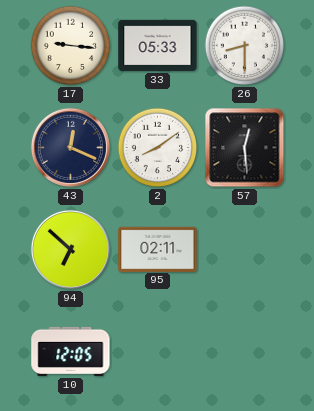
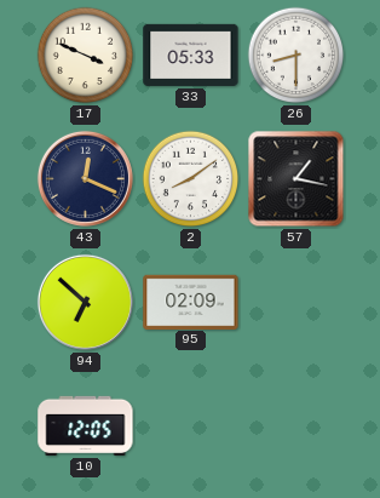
17: 9:16 -> 3:49
57: 12:29 -> 1:17
95: 02:11 -> 02:09
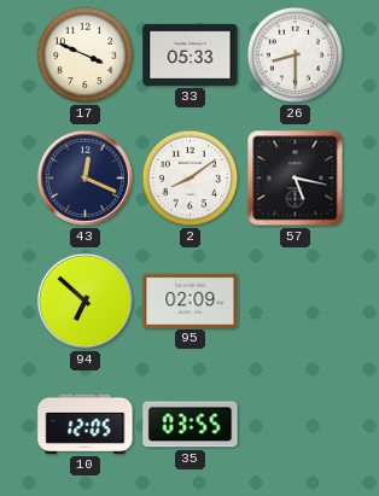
57: 1:17 -> 5:17
35: none -> 03:55
